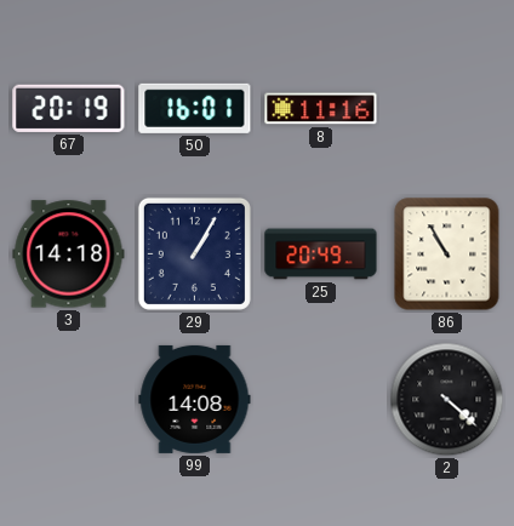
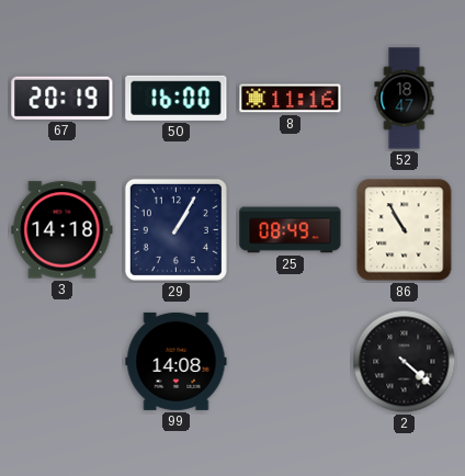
50: 16:01 -> 16:00
52: none -> 18:47
25: 20:49 -> 08:49
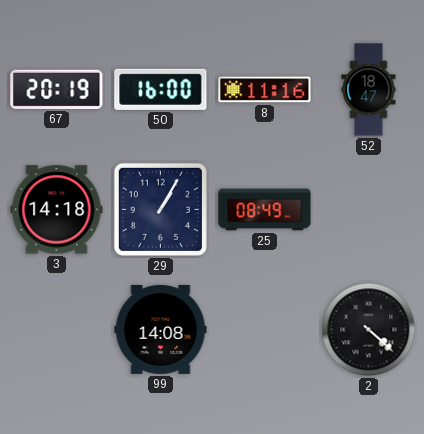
86: 10:55 -> none
